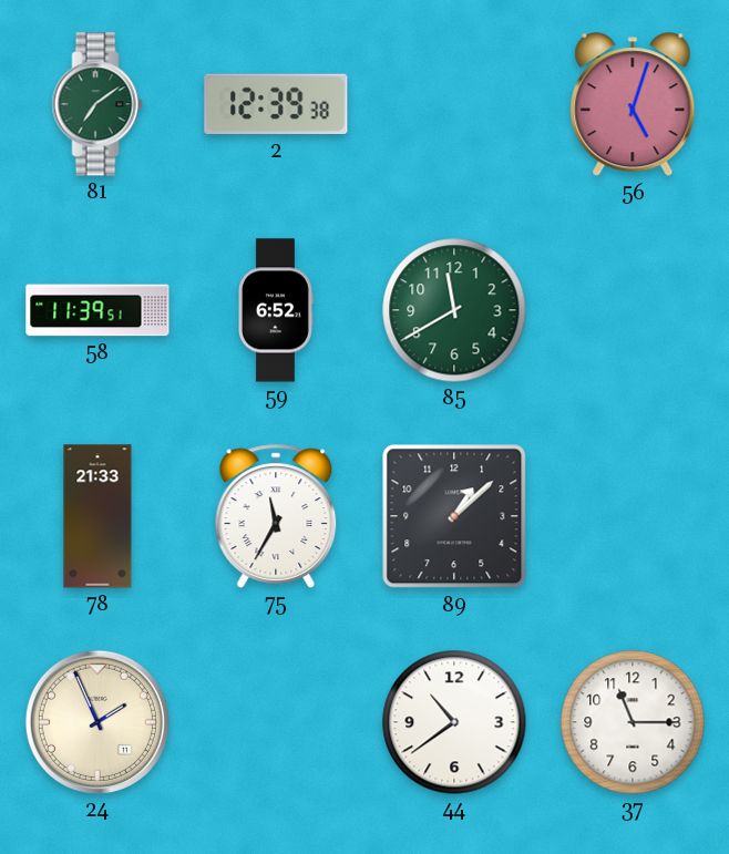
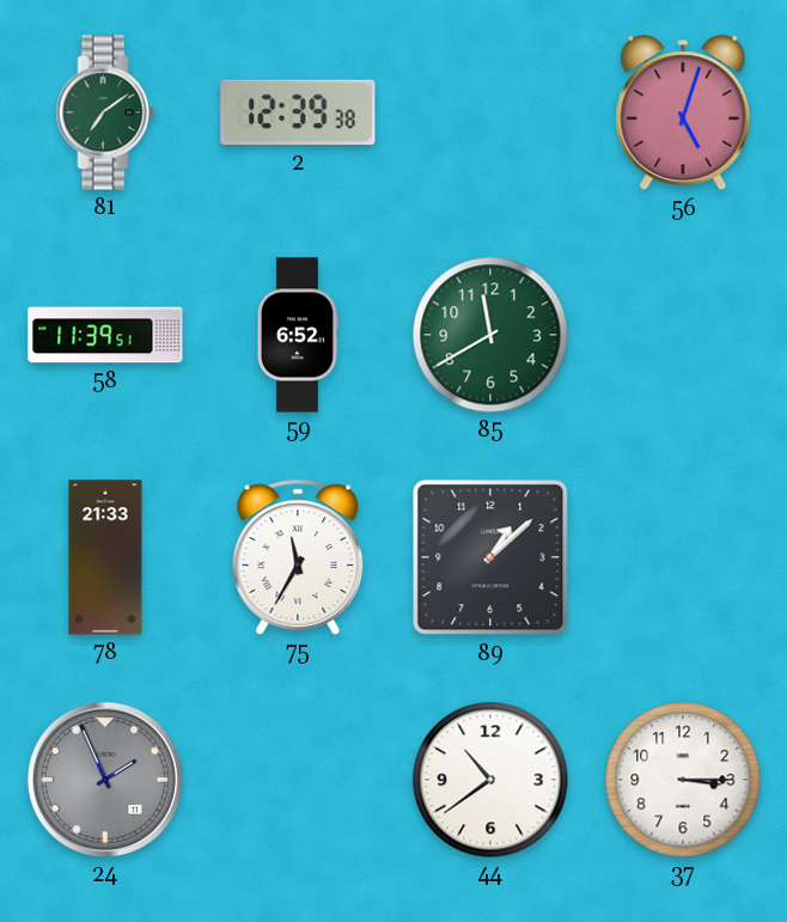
24 dial: cream -> grey
37: 11:15 -> 3:15
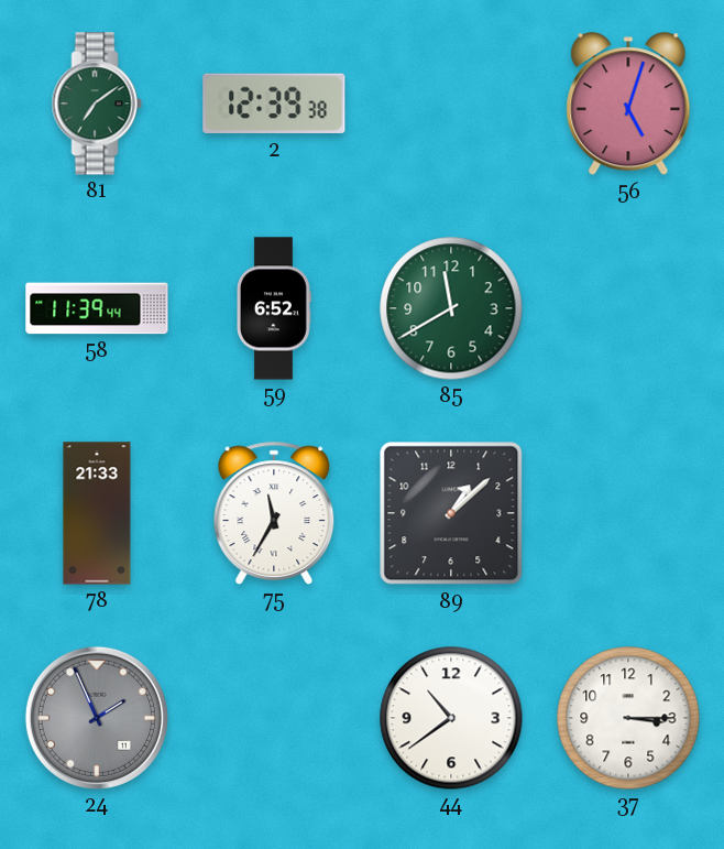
58: 11:39:51 -> 11:39:44
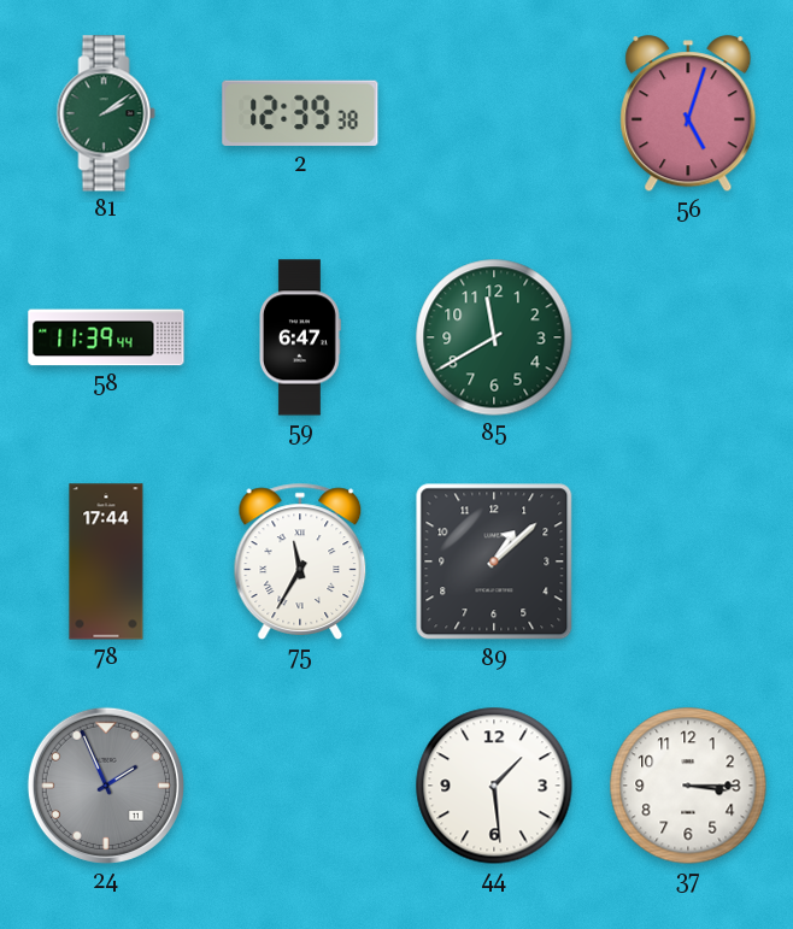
81: 7:09 -> 2:09
59: 6:52 -> 6:47
78: 21:33 -> 17:44
44: 10:39 -> 1:29
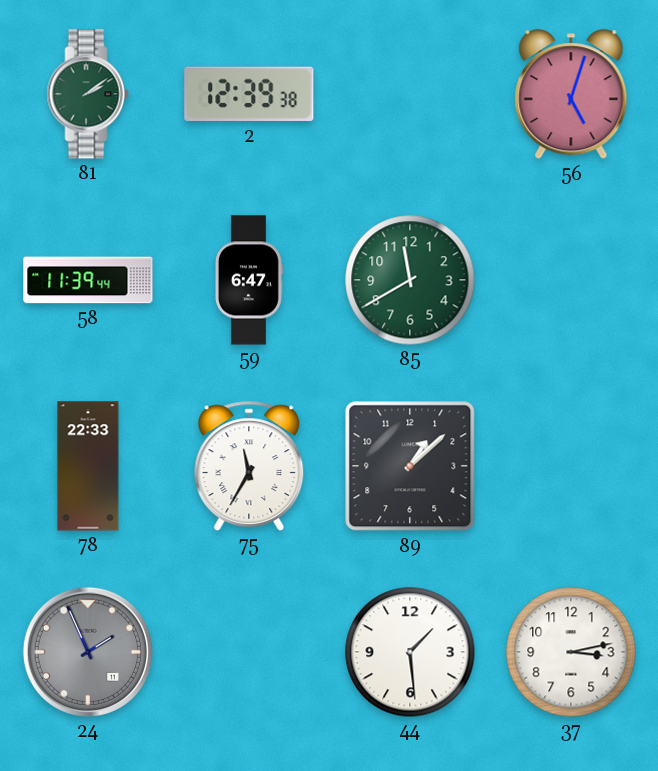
78: 17:44 -> 22:33
37: 3:15 -> 3:13
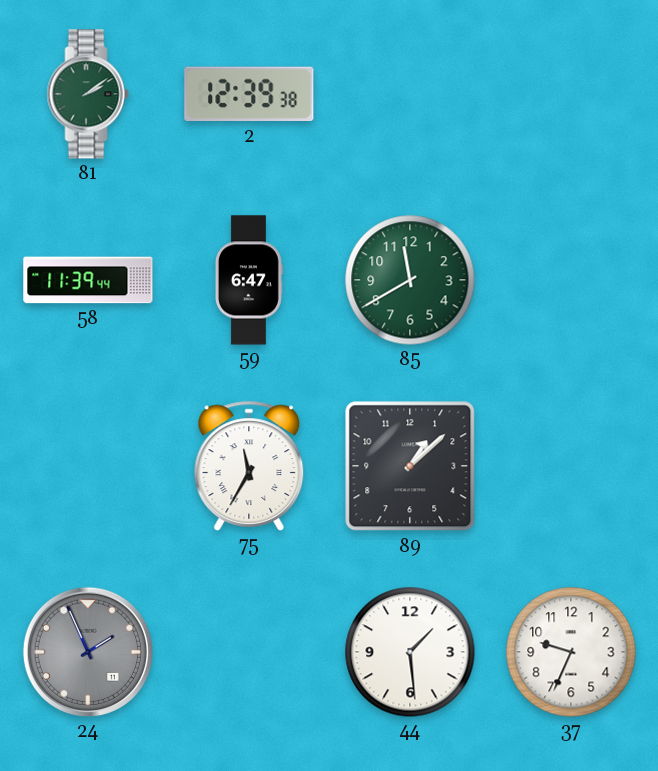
56: 5:03 -> none
78: 22:33 -> none
37: 3:13 -> 9:34
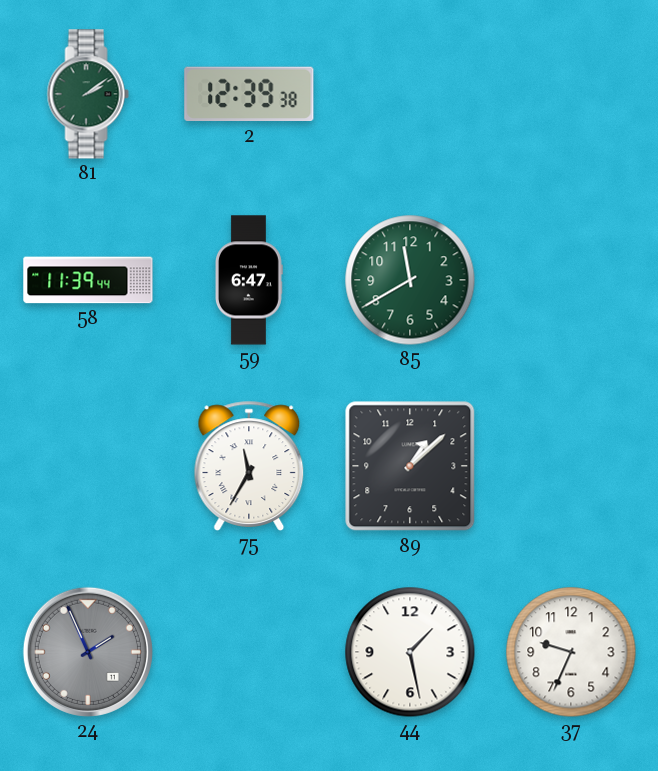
44: 1:29 -> 1:28
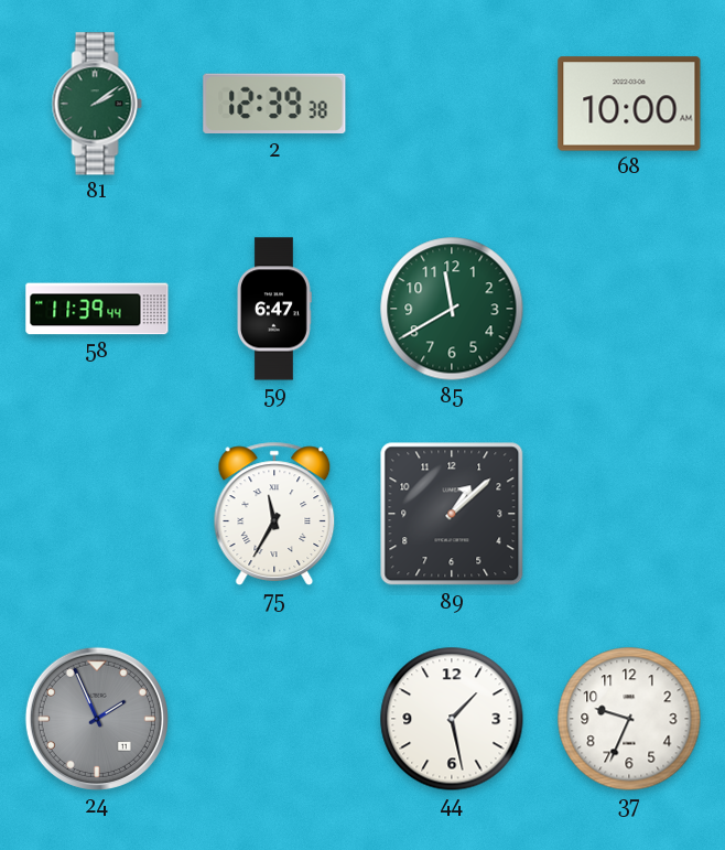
68: none -> 10:00
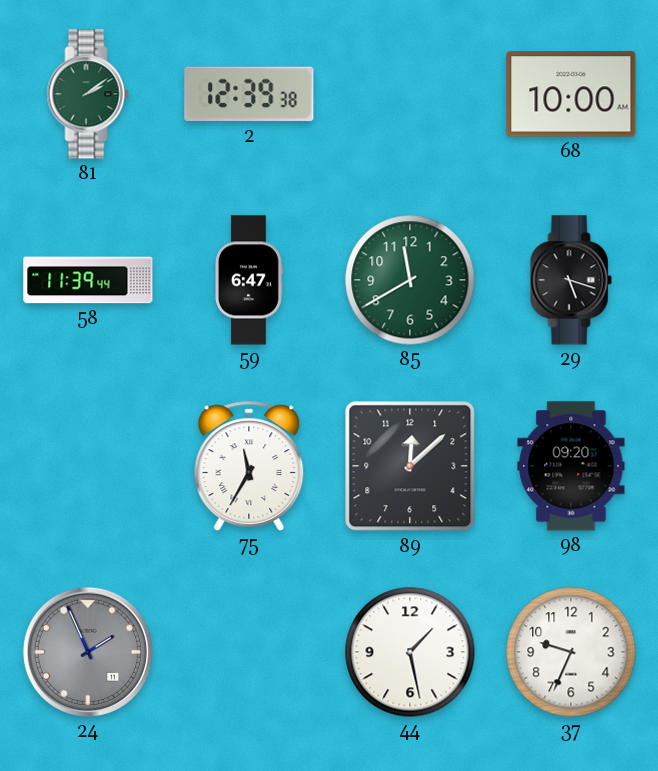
29: none -> 5:18
89: 1:08 -> 12:08
98: none -> 09:20
